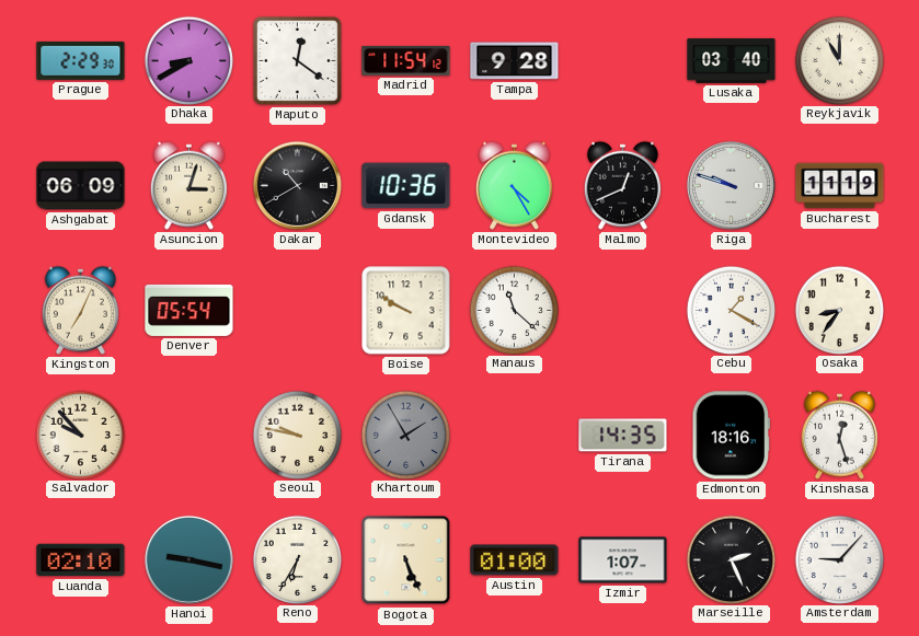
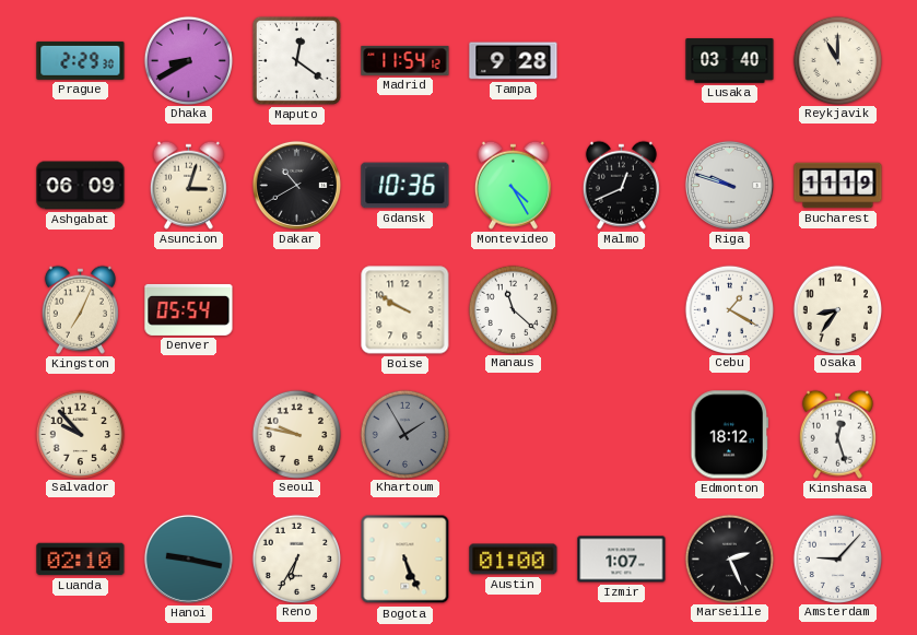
Tirana: 14:35 -> none
Edmonton: 18:16 -> 18:12
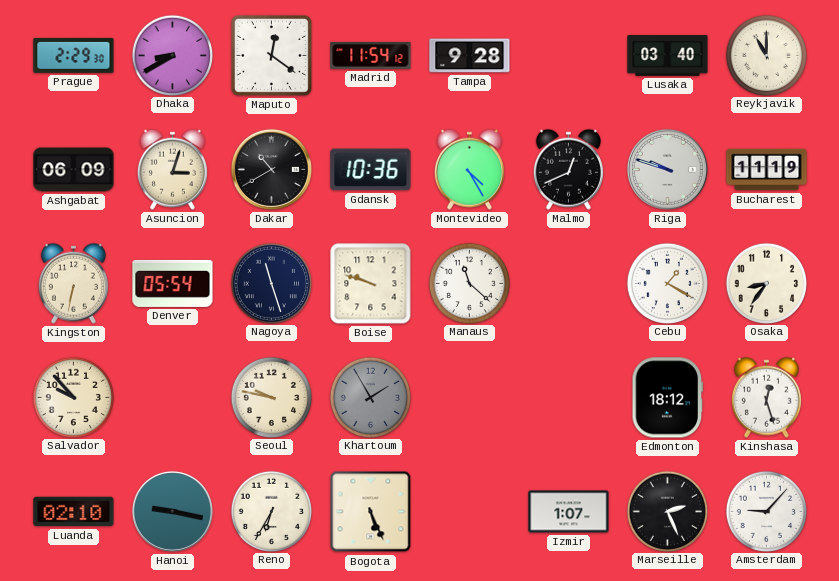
Kingston: 7:04 -> 6:32
Nagoya: none -> 11:27
Boise: 9:50 -> 9:48
Austin: 01:00 -> none
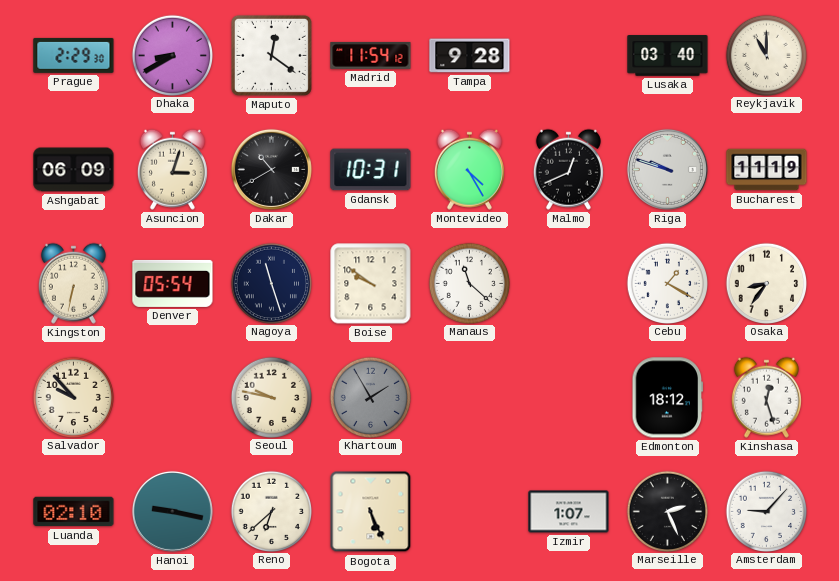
Gdansk: 10:36 -> 10:31
Boise: 9:48 -> 9:51
Reno: 6:35 -> 6:38
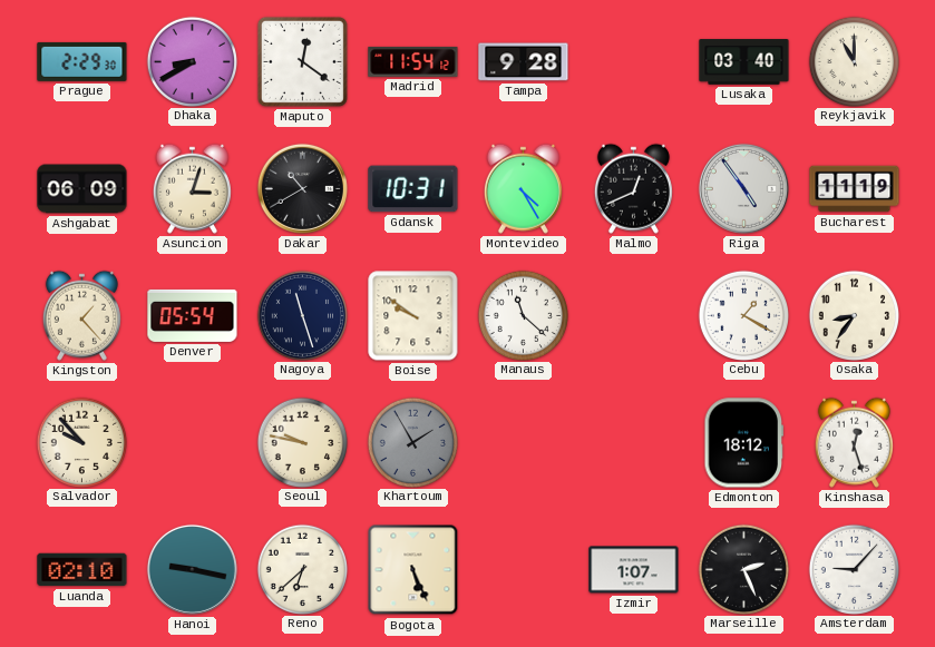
Riga: 9:48 -> 4:54
Kingston: 6:32 -> 1:23
